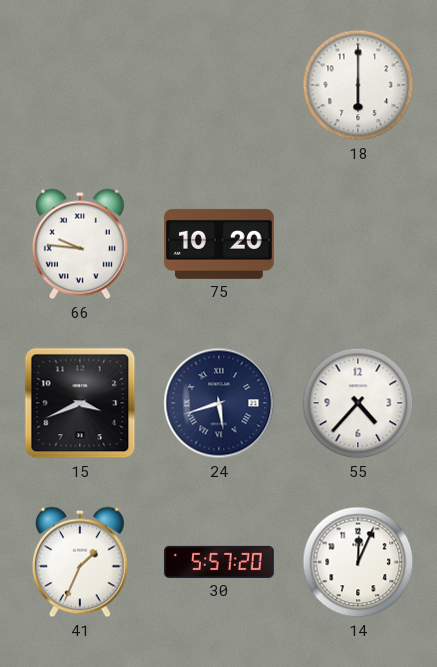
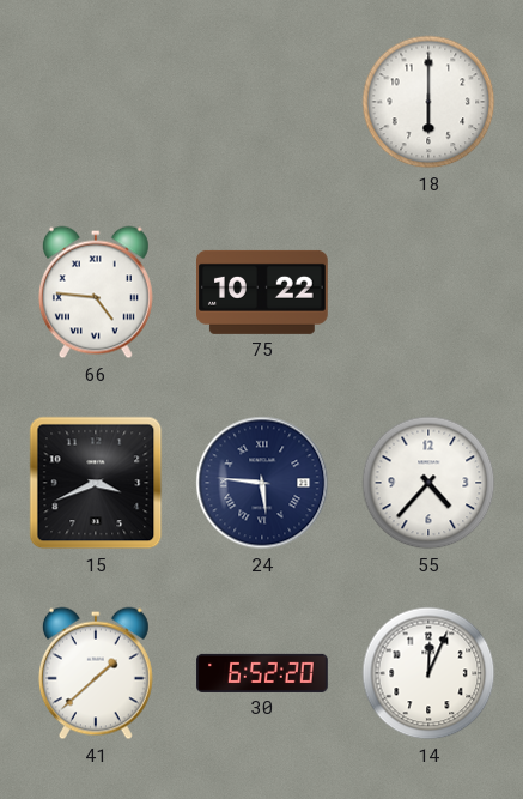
66: 9:46 -> 4:46
75: 10:20 -> 10:22
24: 5:42 -> 5:46
41: 1:34 -> 1:38
30: 5:57 -> 6:52
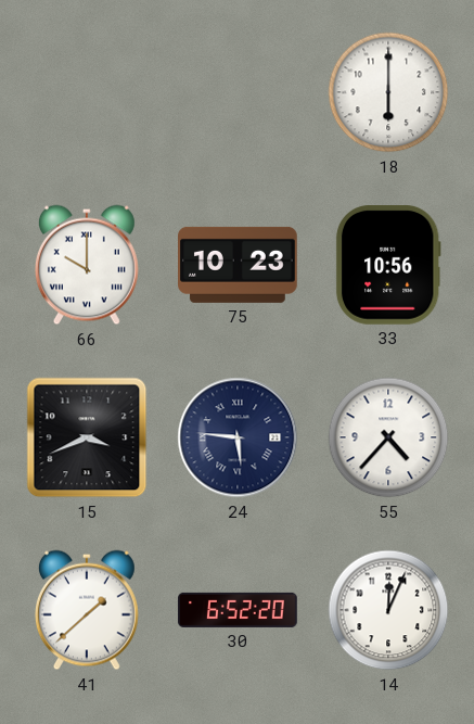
66: 4:46 -> 10:00
75: 10:22 -> 10:23
33: none -> 10:56
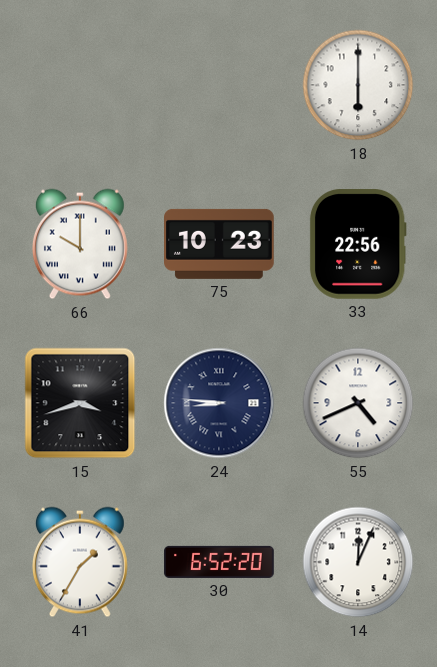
33: 10:56 -> 22:56
15: 3:41 -> 3:42
24: 5:46 -> 8:46
55: 4:37 -> 4:41
41: 1:38 -> 1:35
